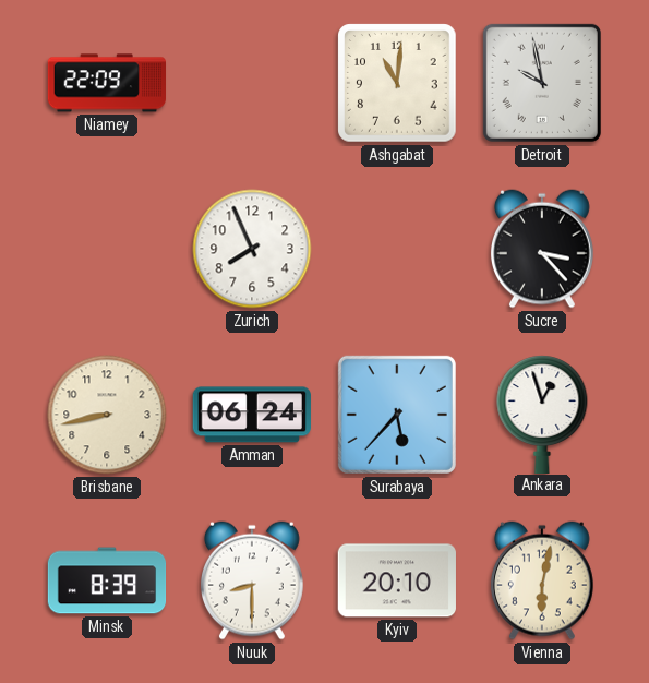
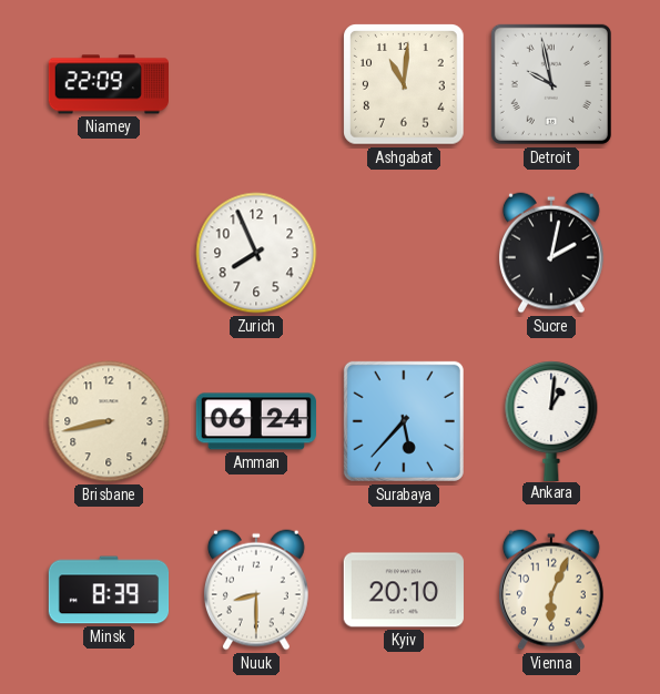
Sucre: 3:23 -> 2:02
Ankara: 12:57 -> 1:01
Vienna: 6:02 -> 6:04
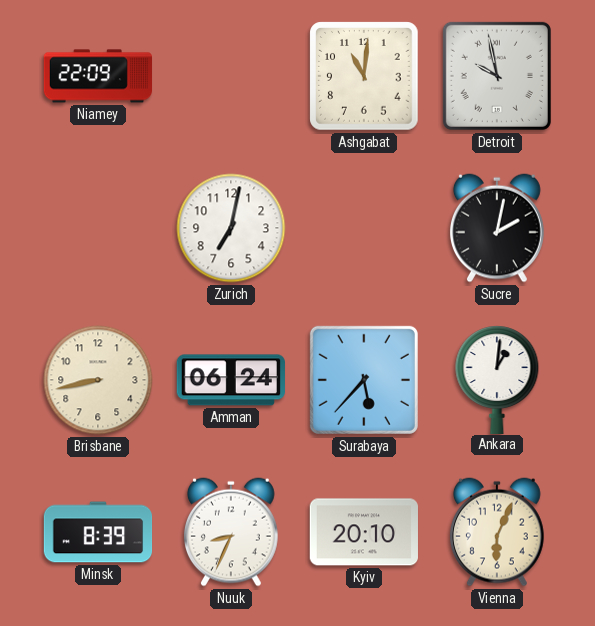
Zurich: 7:56 -> 7:02
Nuuk: 8:30 -> 8:34
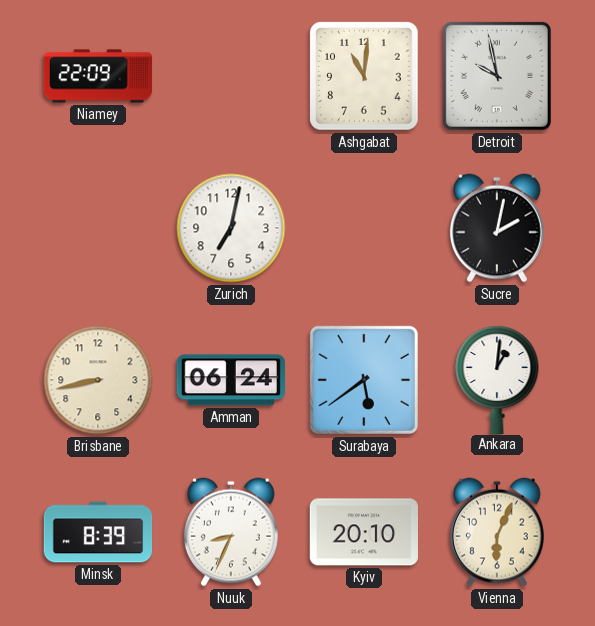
Surabaya: 5:37 -> 5:39
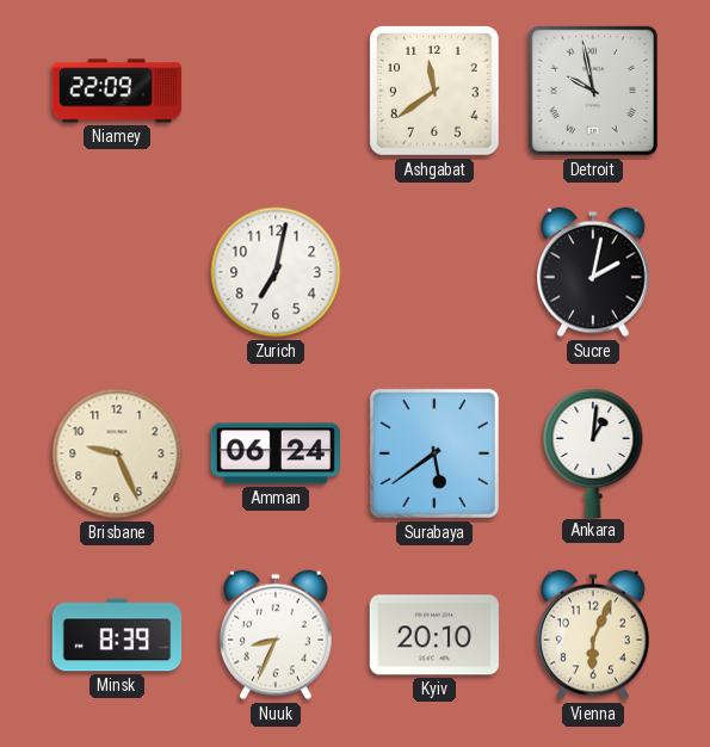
Ashgabat: 11:01 -> 11:39
Brisbane: 8:43 -> 9:26
